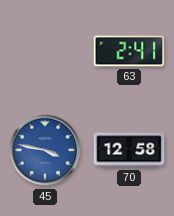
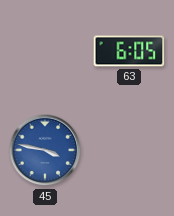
63: 2:41 -> 6:05
70: 12:58 -> none
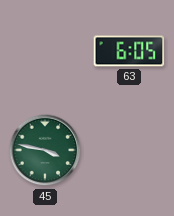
45 dial: blue -> green
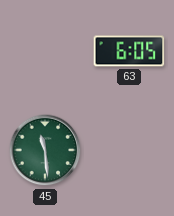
45: 3:47 -> 11:29
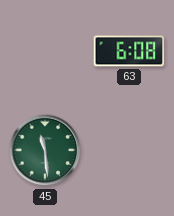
63: 6:05 -> 6:08
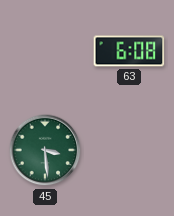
45: 11:29 -> 3:29
